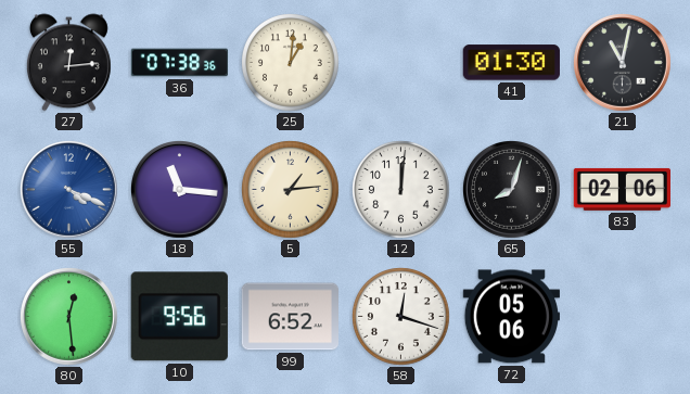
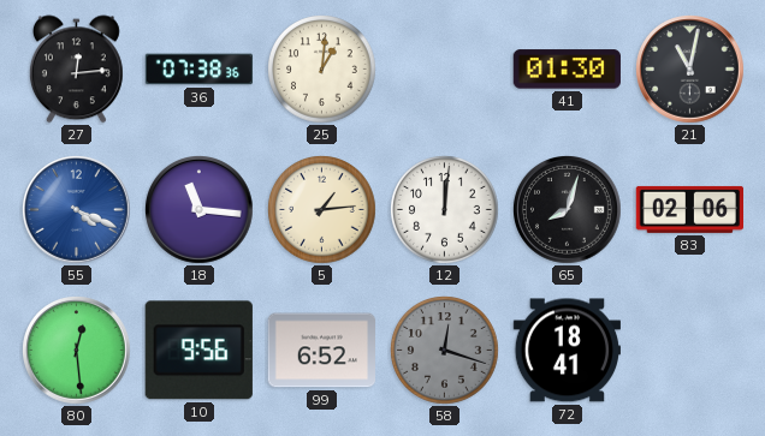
58 dial: white -> grey
72: 05:06 -> 18:41
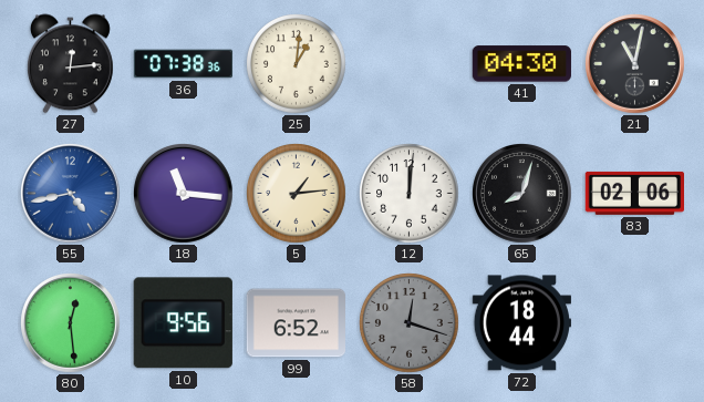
41: 01:30 -> 04:30
55: 4:19 -> 4:43
72: 18:41 -> 18:44
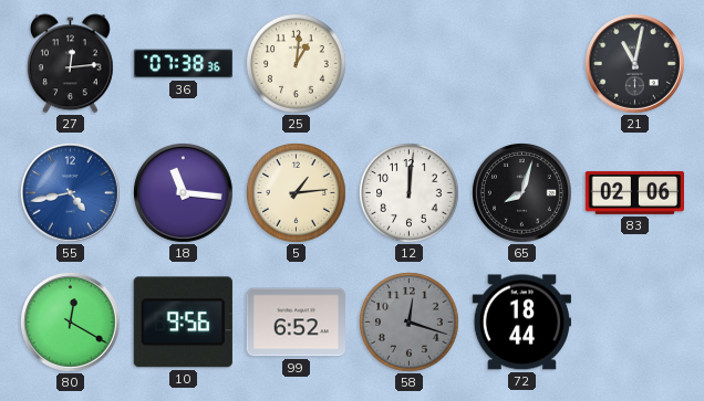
41: 04:30 -> none
80: 12:29 -> 12:20
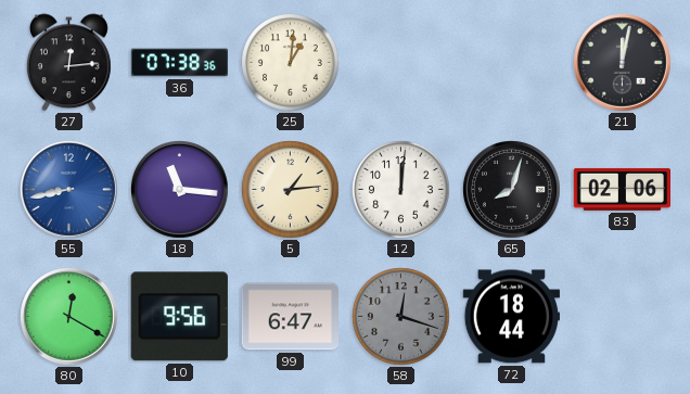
21: 11:02 -> 12:02
55: 4:43 -> 8:43
99: 6:52 -> 6:47
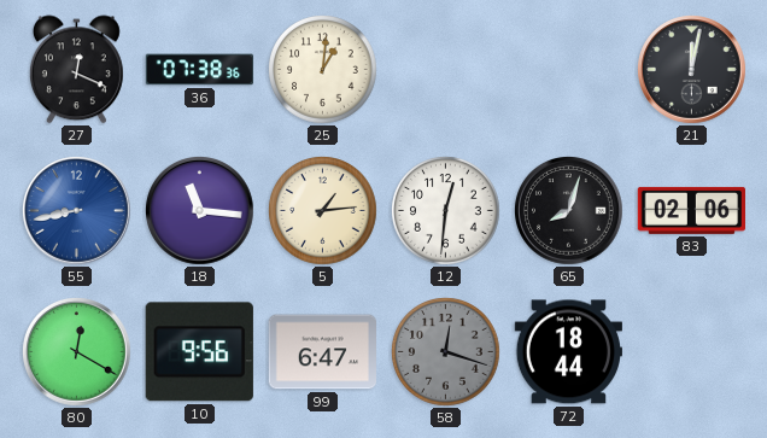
27: 12:14 -> 12:19
12: 12:01 -> 12:31
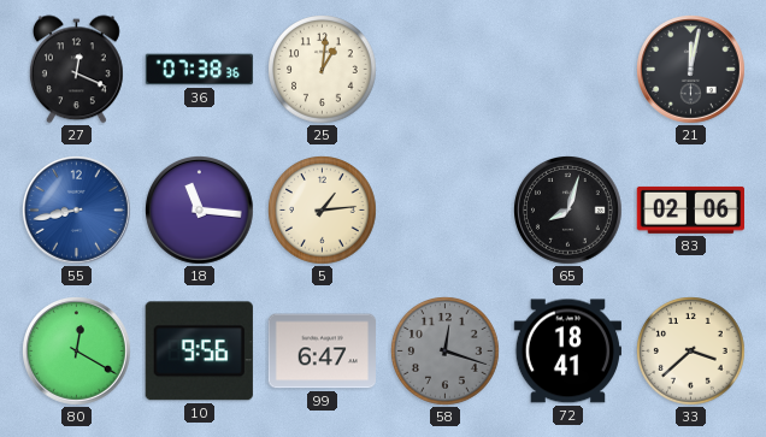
12: 12:31 -> none
72: 18:44 -> 18:41
33: none -> 3:38
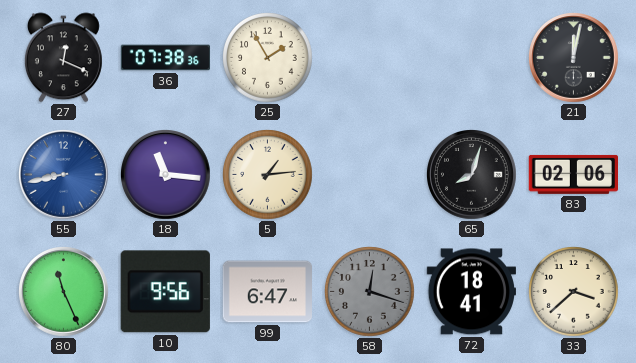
25: 1:01 -> 1:55
80: 12:20 -> 11:26
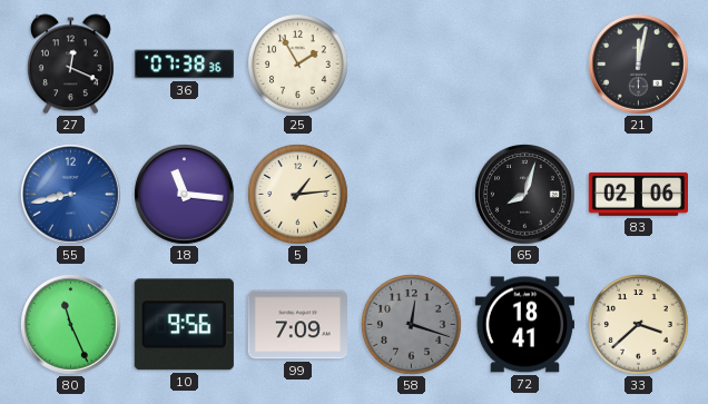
99: 6:47 -> 7:09
